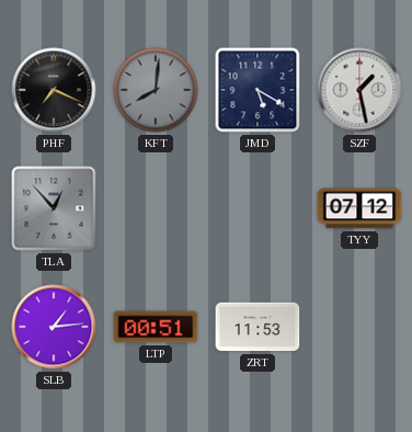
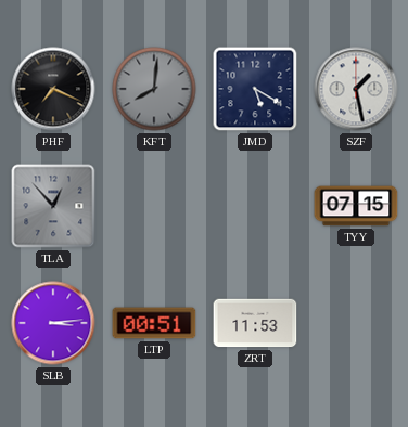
TYY: 07:12 -> 07:15
SLB: 1:14 -> 3:14
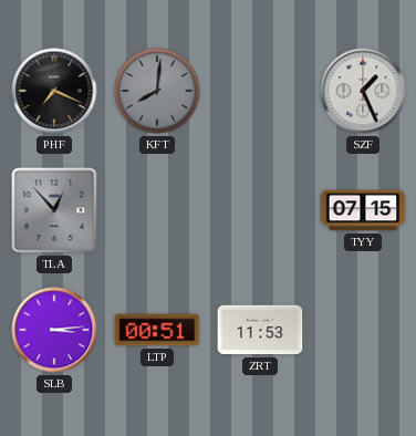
JMD: 5:20 -> none
SZF: 1:28 -> 1:26
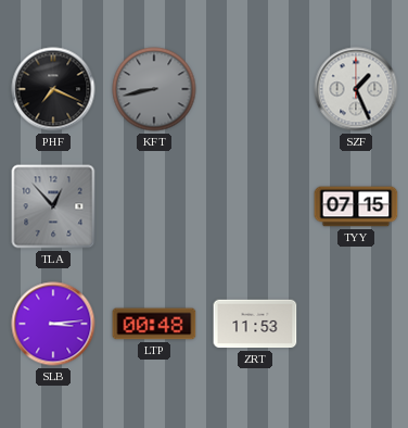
KFT: 8:01 -> 8:43
LTP: 00:51 -> 00:48
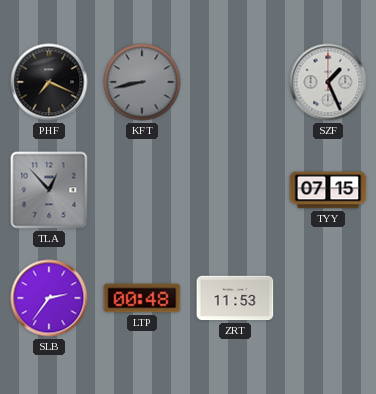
SLB: 3:14 -> 2:36
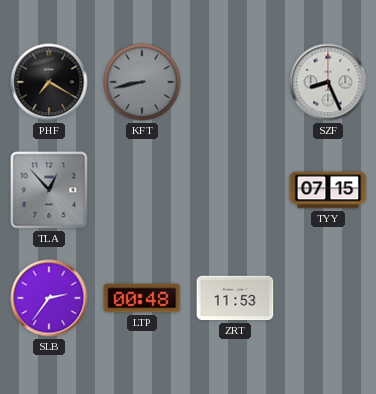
PHF: 7:19 -> 7:20
SZF: 1:26 -> 8:26
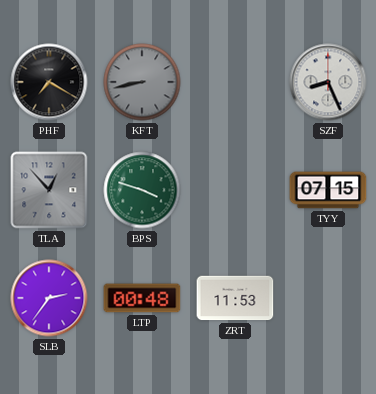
BPS: none -> 3:48
